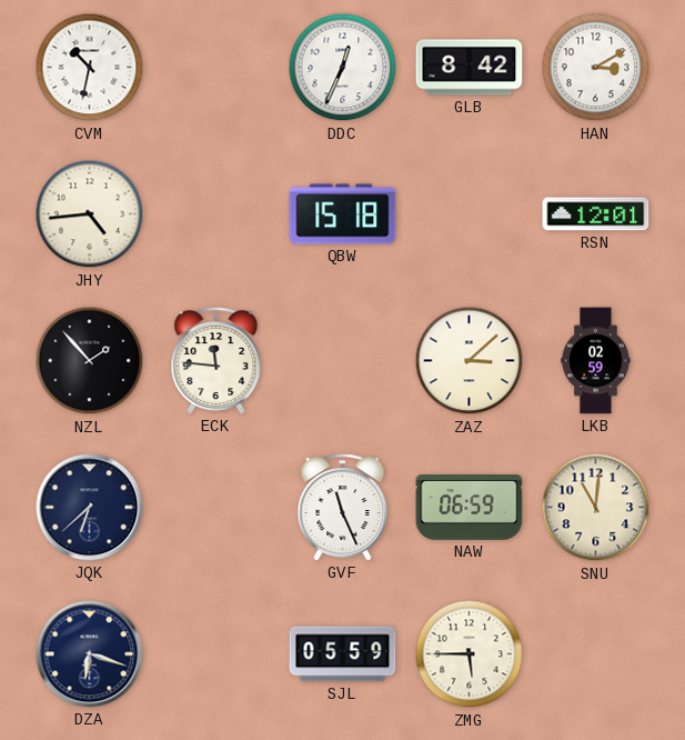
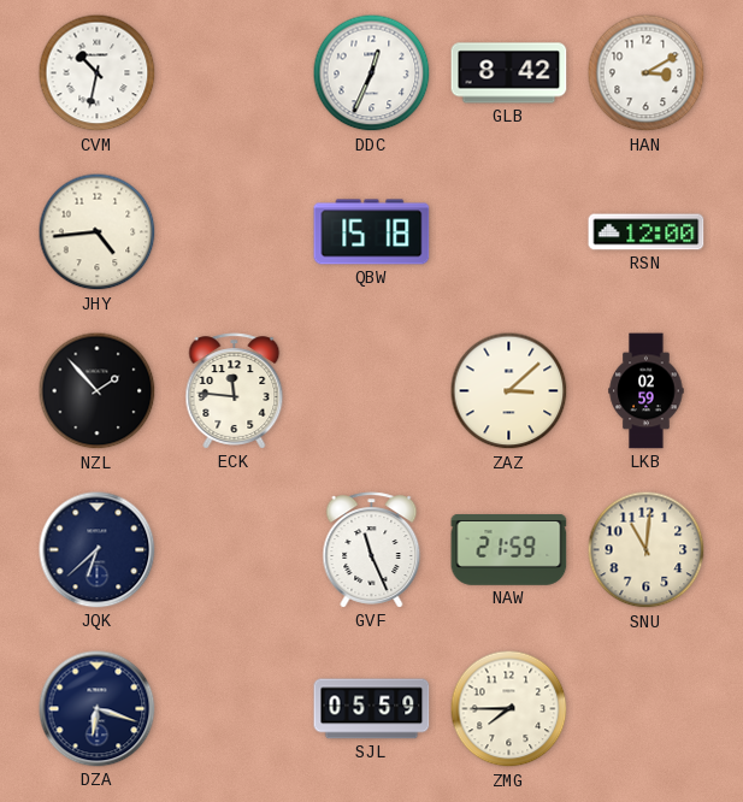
RSN: 12:01 -> 12:00
NAW: 06:59 -> 21:59
ZMG: 5:45 -> 7:45
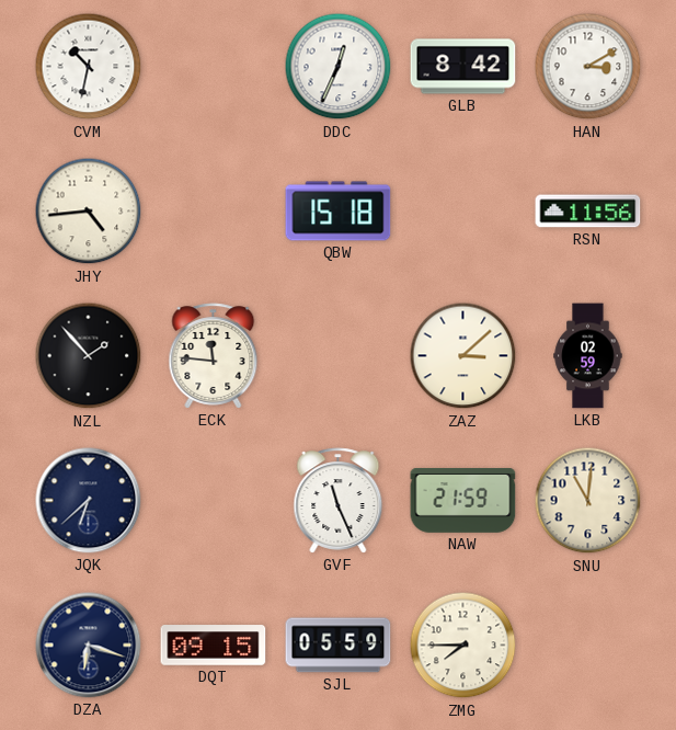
RSN: 12:00 -> 11:56
DQT: none -> 09:15
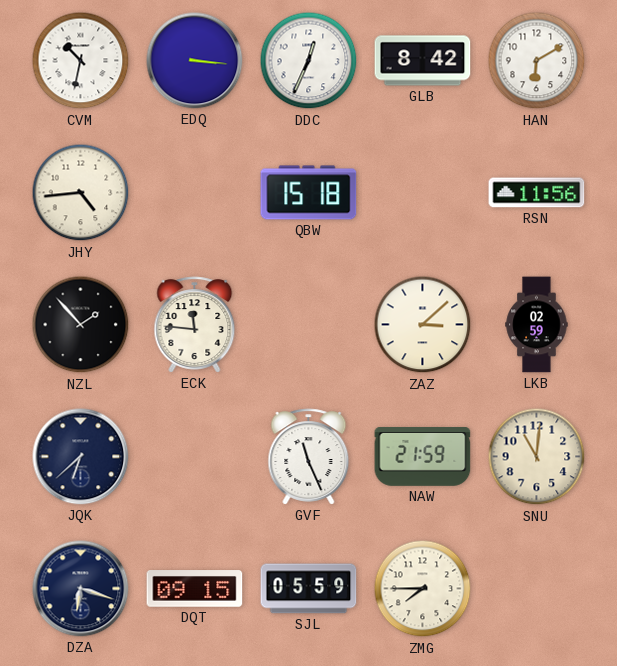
EDQ: none -> 3:16
HAN: 3:10 -> 6:10
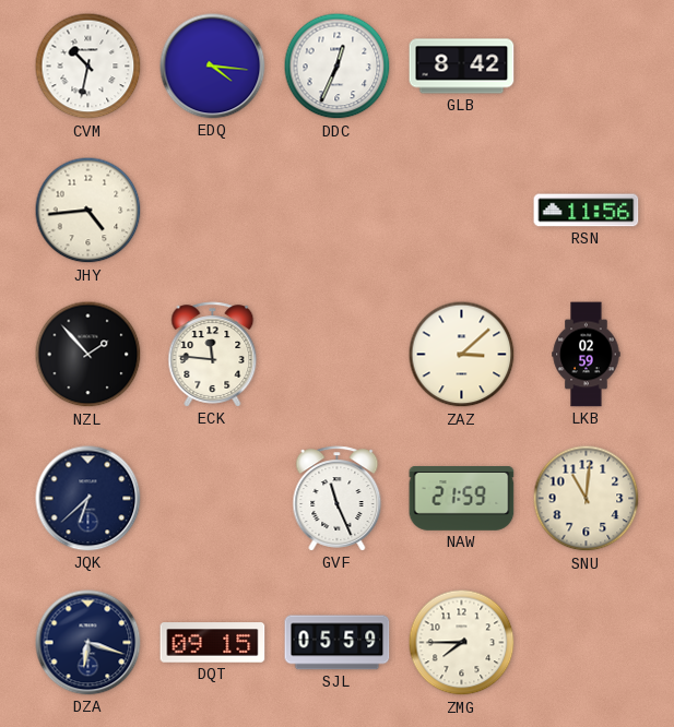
EDQ: 3:16 -> 4:16
HAN: 6:10 -> none
QBW: 15:18 -> none
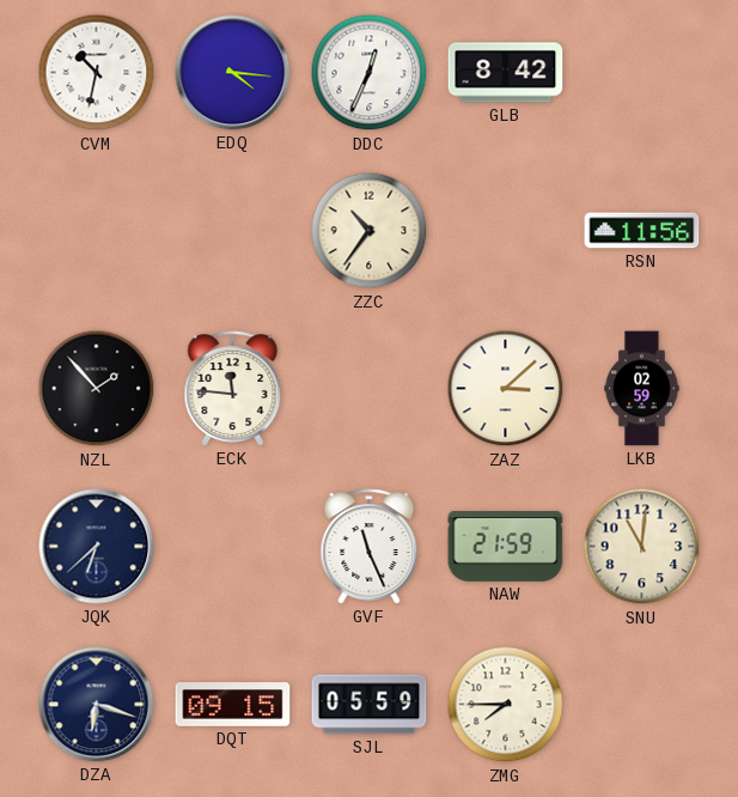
JHY: 4:44 -> none
ZZC: none -> 10:36
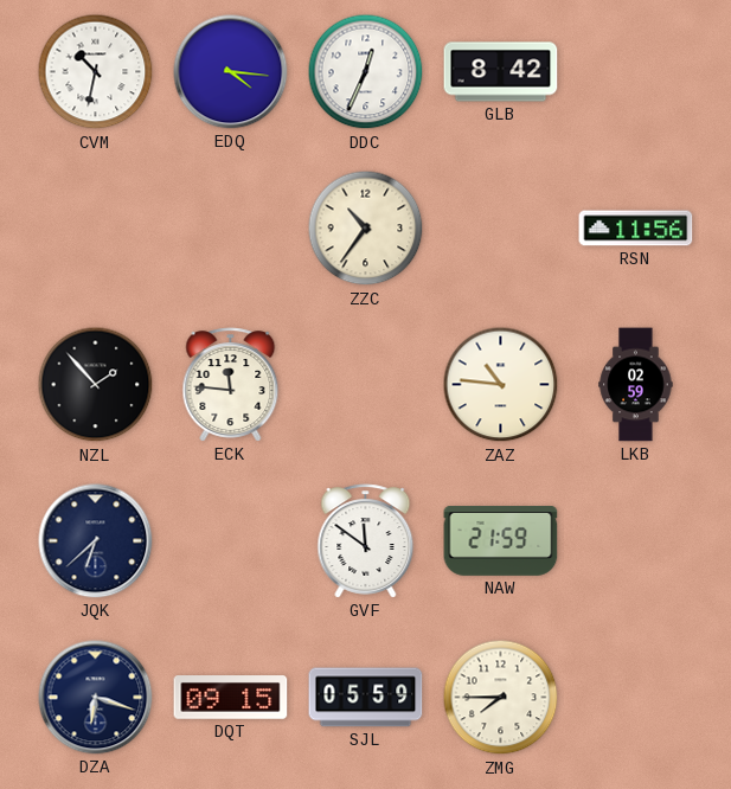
ZAZ: 3:08 -> 10:46
GVF: 11:26 -> 11:51
SNU: 11:01 -> none
